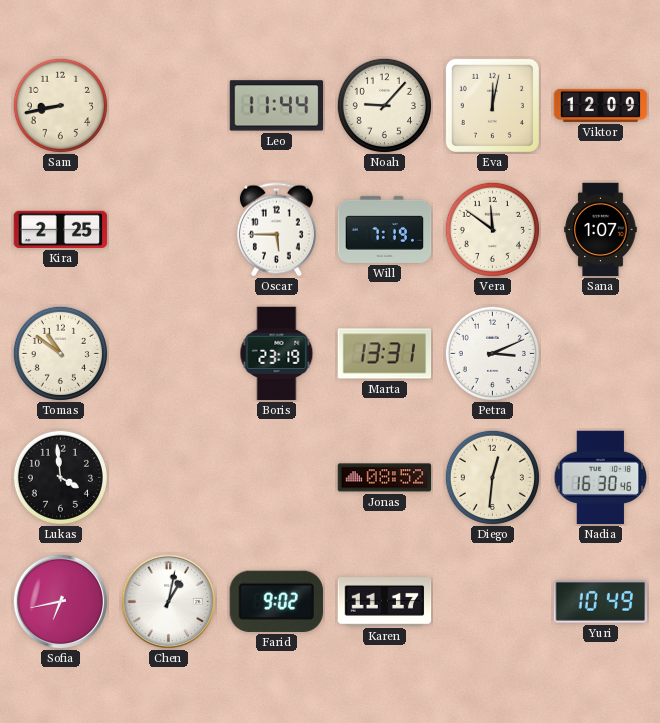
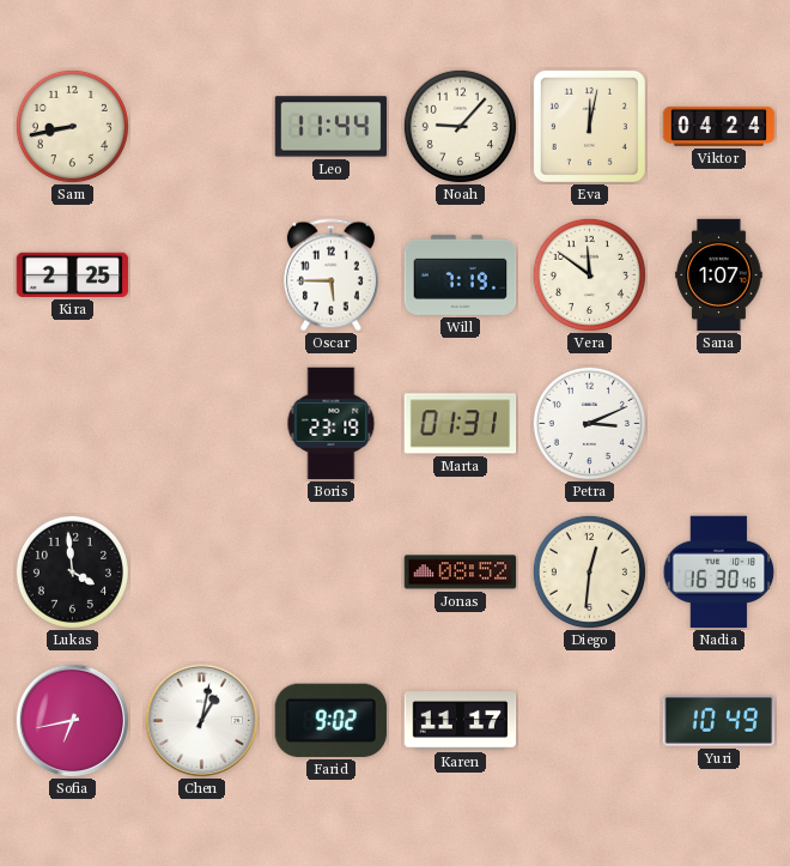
Viktor: 12:09 -> 04:24
Tomas: 10:51 -> none
Marta: 13:31 -> 01:31
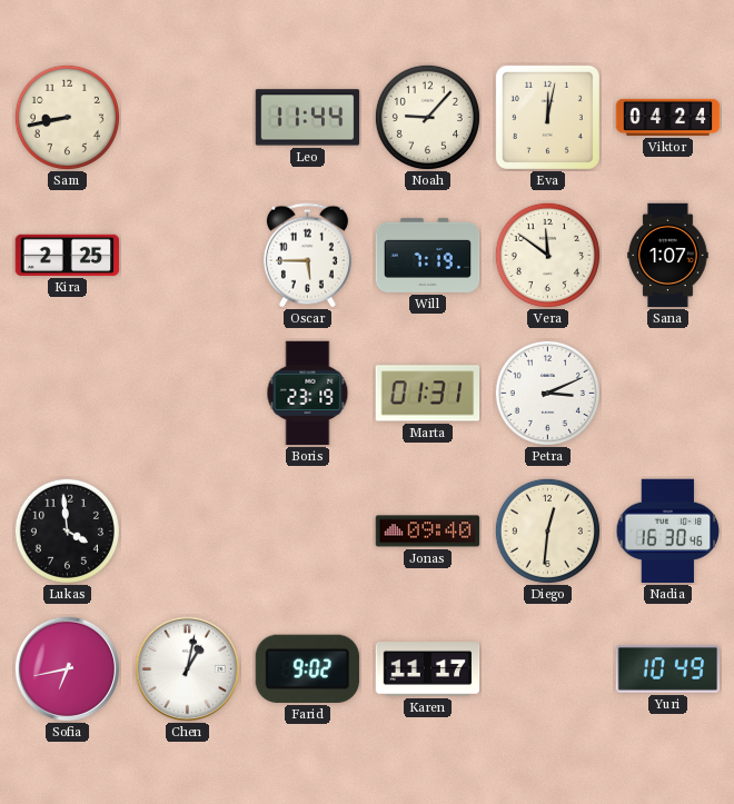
Jonas: 08:52 -> 09:40
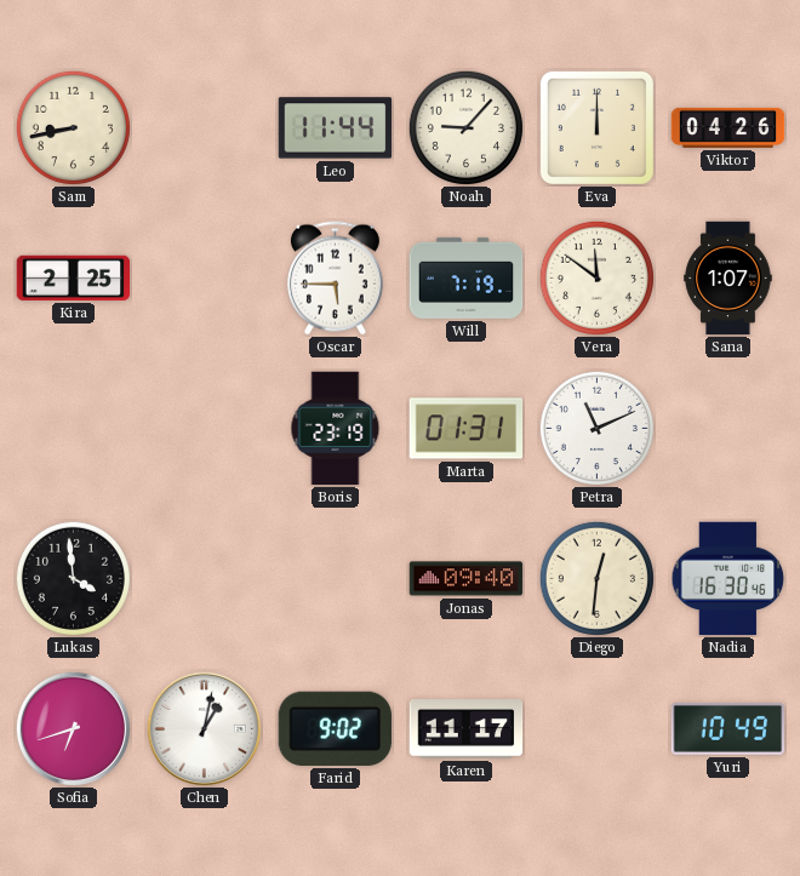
Eva: 12:02 -> 12:00
Viktor: 04:24 -> 04:26
Petra: 3:11 -> 11:11
Sofia: 6:43 -> 6:42
